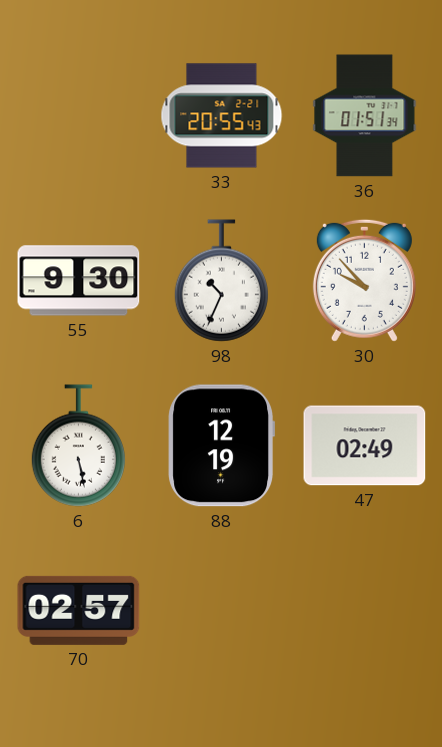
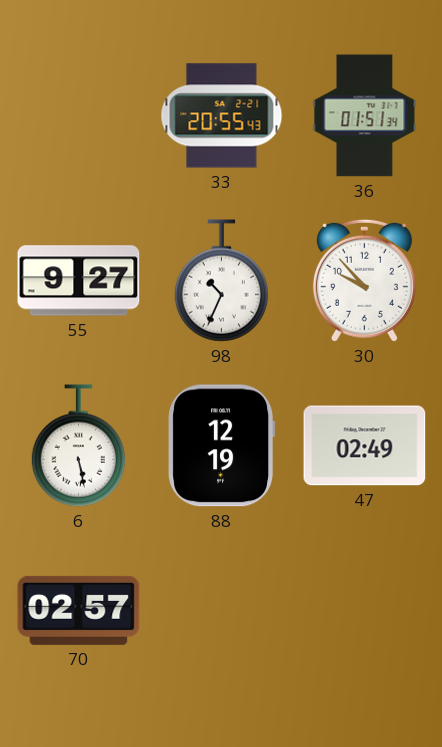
55: 9:30 -> 9:27
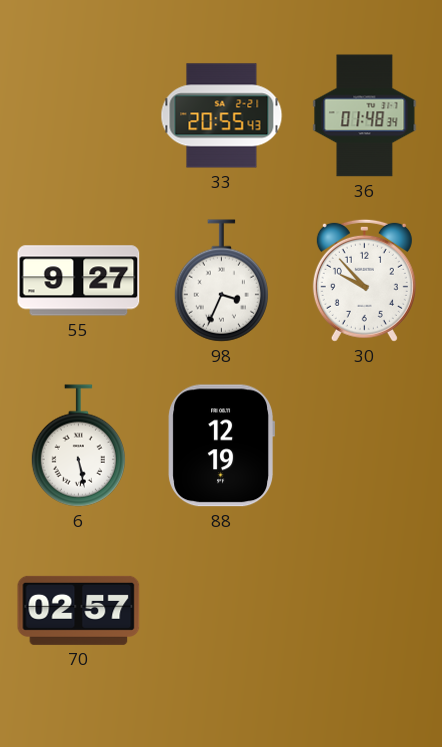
36: 01:51 -> 01:48
98: 10:34 -> 3:34
47: 02:49 -> none
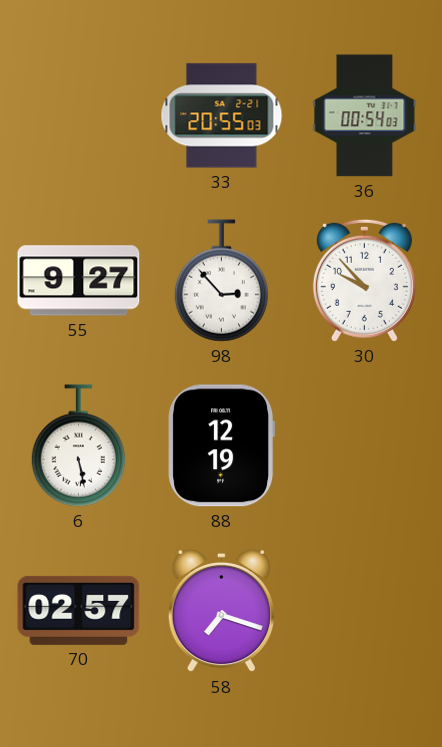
33: 20:55:43 -> 20:55:03
36: 01:48 -> 00:54
98: 3:34 -> 2:53
58: none -> 7:18
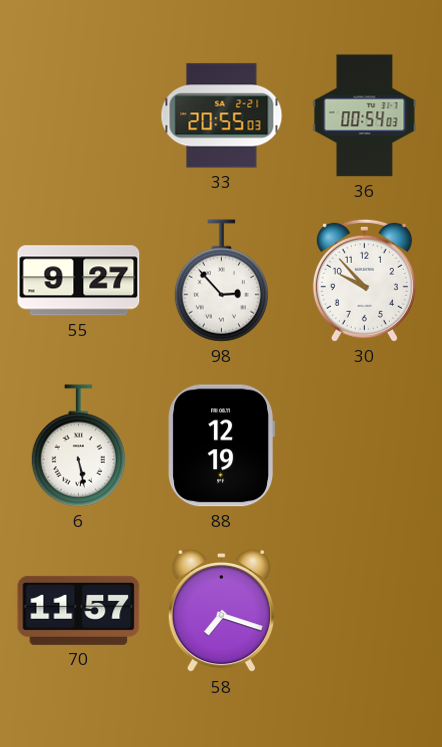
70: 02:57 -> 11:57
